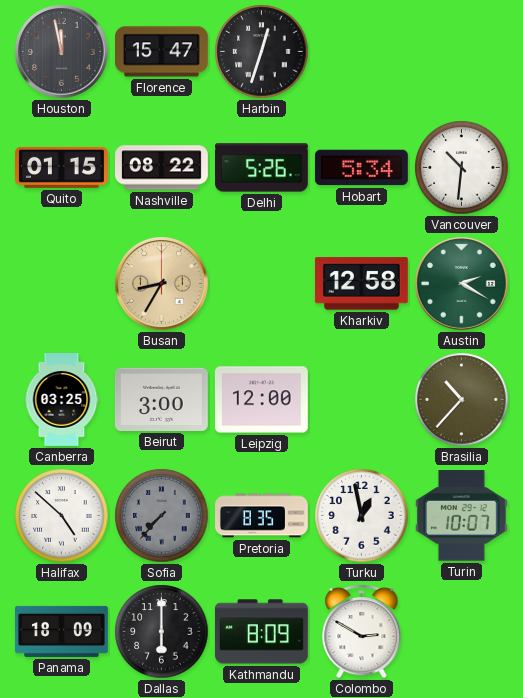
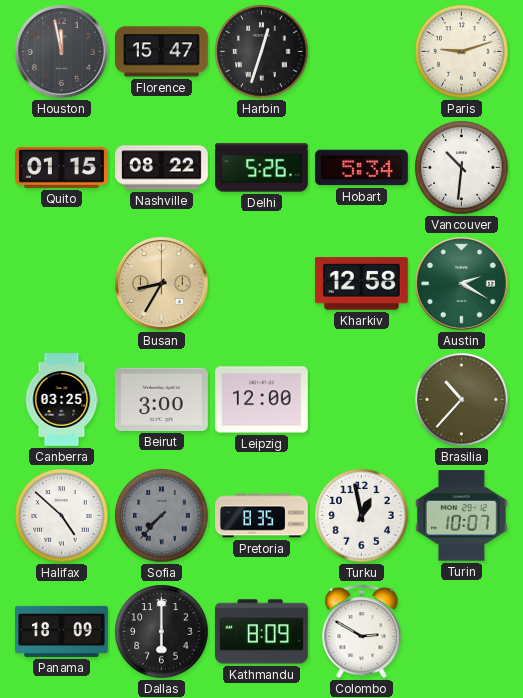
Paris: none -> 9:12
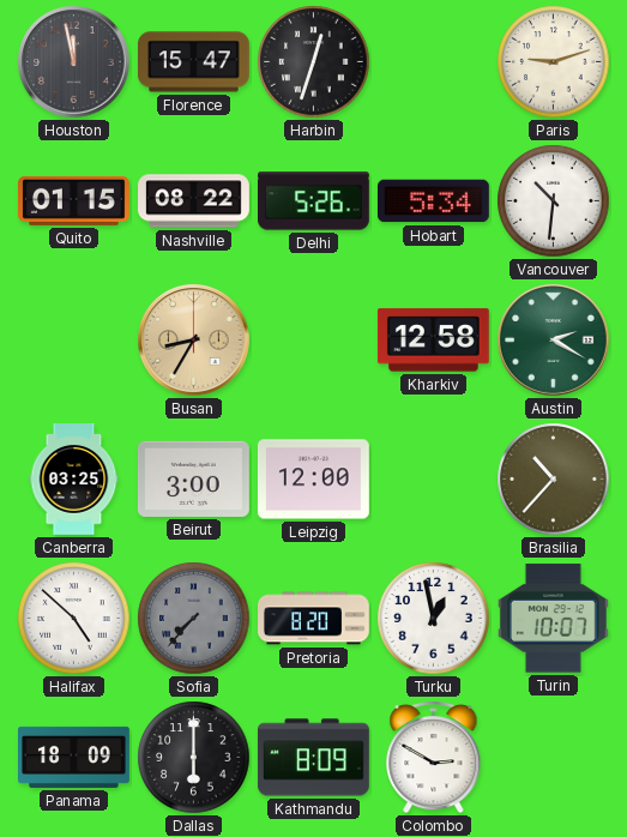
Pretoria: 8:35 -> 8:20
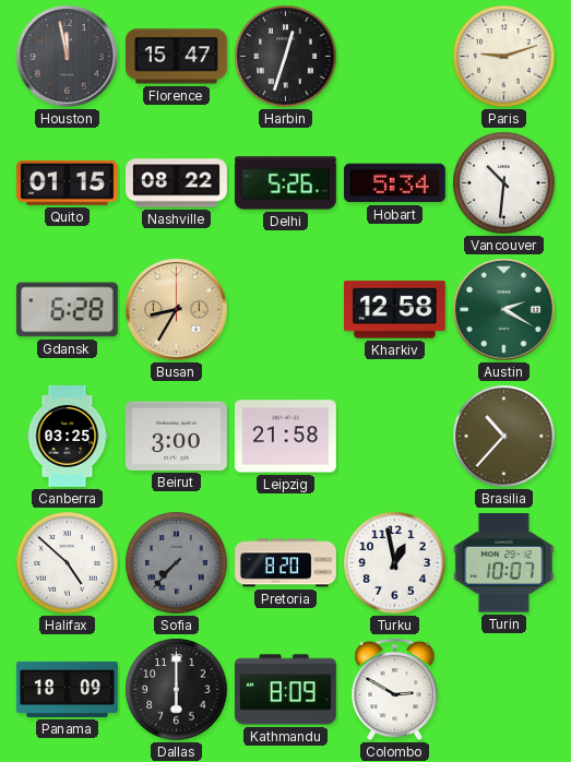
Gdansk: none -> 6:28
Leipzig: 12:00 -> 21:58
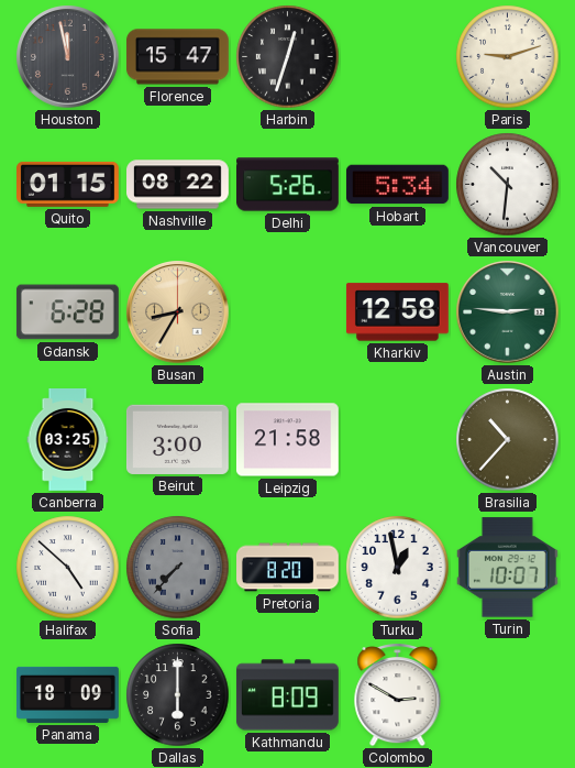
Austin: 2:20 -> 2:46
